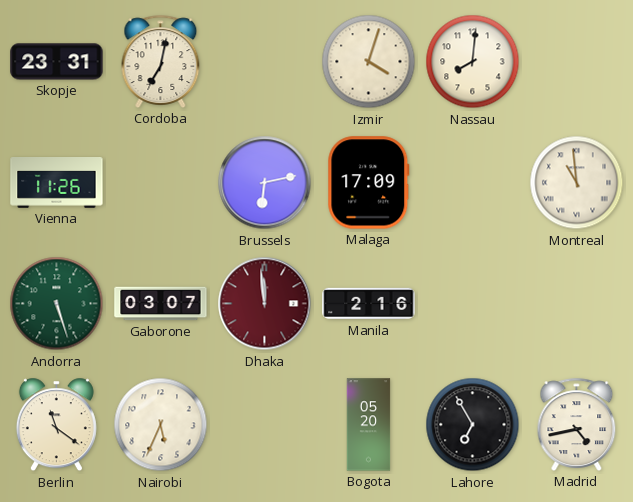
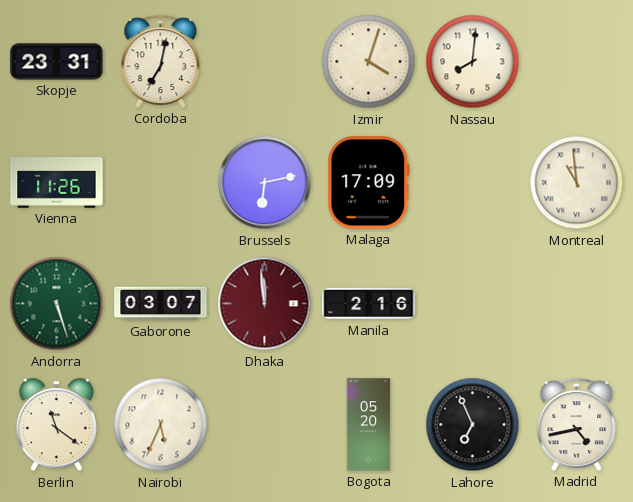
Lahore: 6:55 -> 6:56
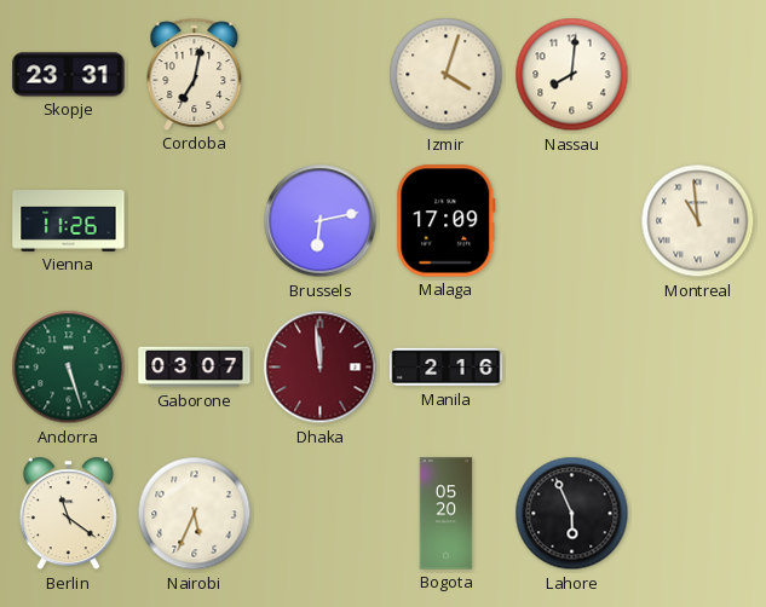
Lahore: 6:56 -> 5:56
Madrid: 4:43 -> none
